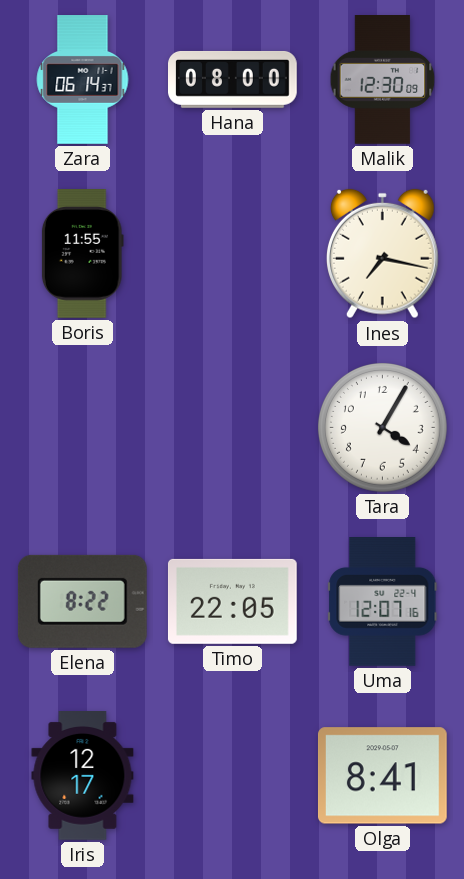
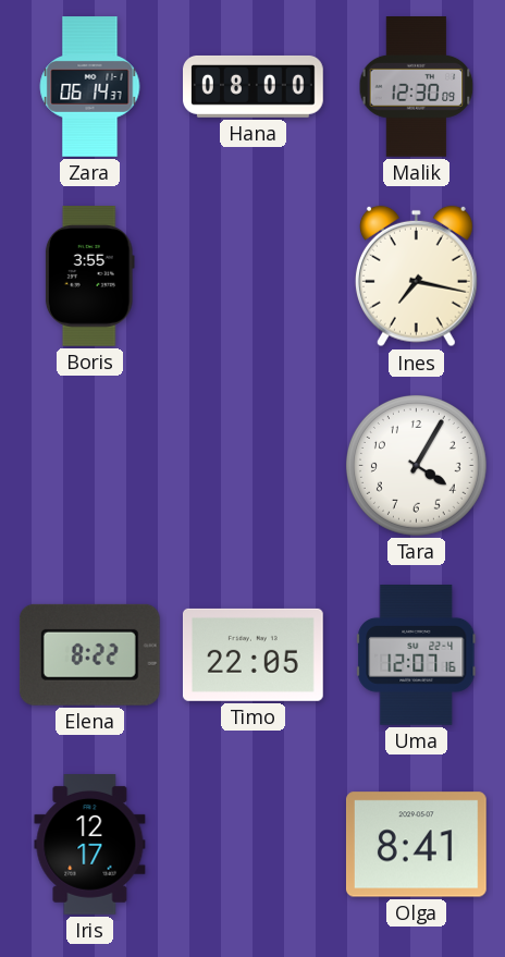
Boris: 11:55 -> 3:55
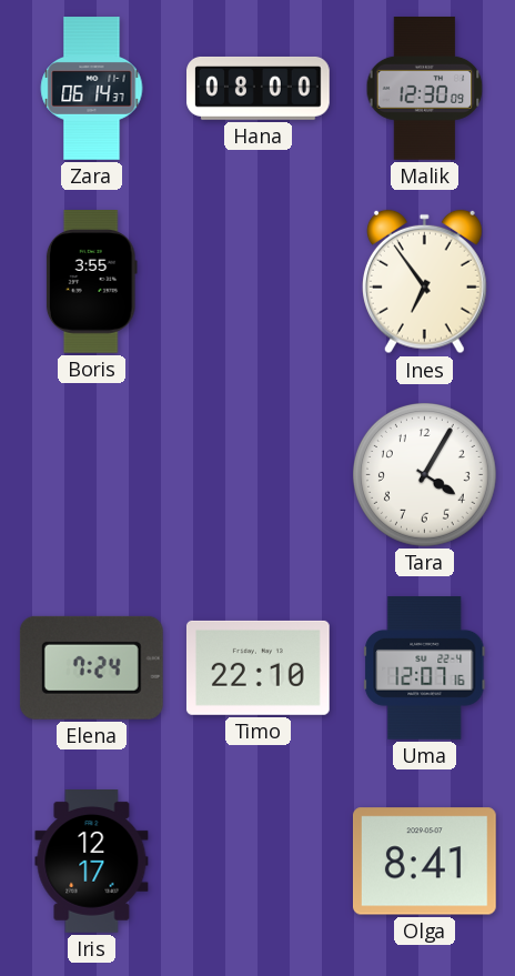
Ines: 7:17 -> 6:54
Elena: 8:22 -> 7:24
Timo: 22:05 -> 22:10
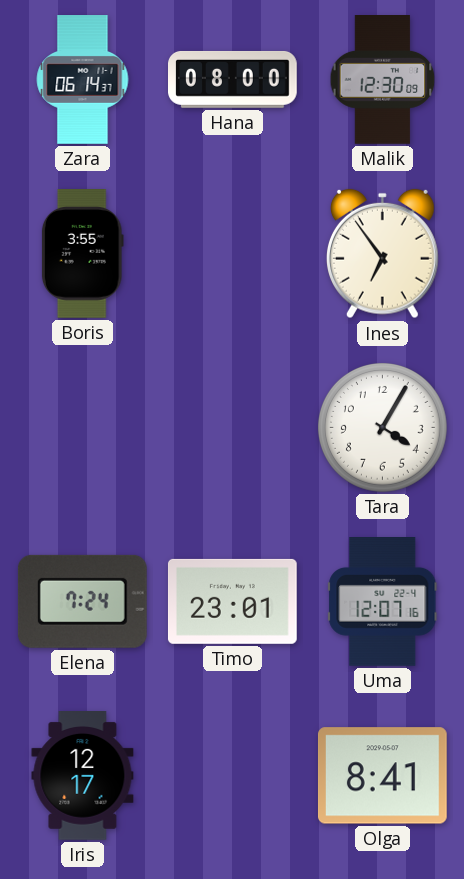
Timo: 22:10 -> 23:01
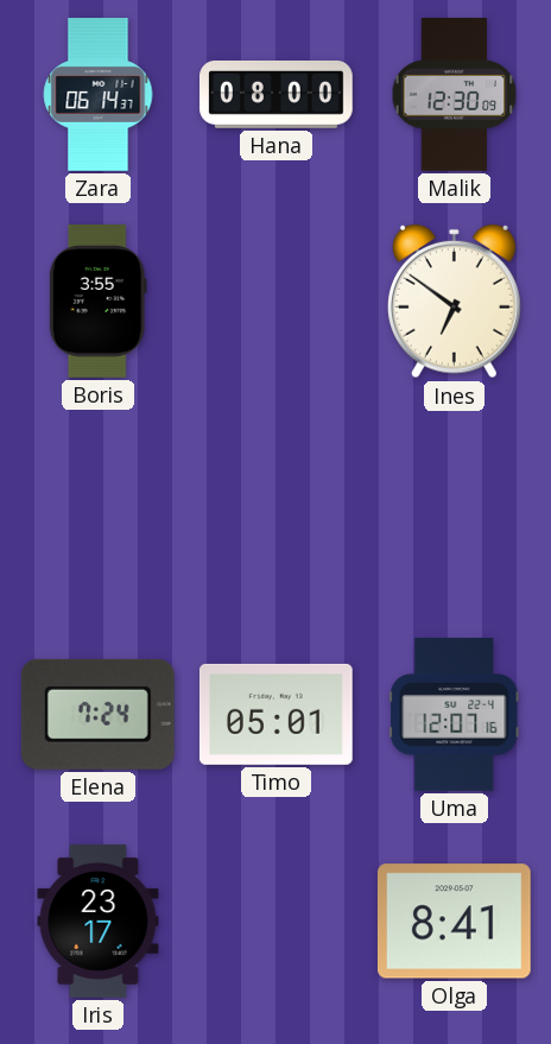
Ines: 6:54 -> 6:51
Tara: 4:05 -> none
Timo: 23:01 -> 05:01
Iris: 12:17 -> 23:17
